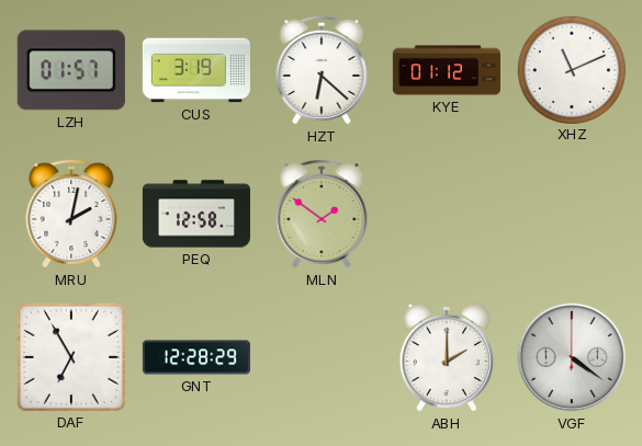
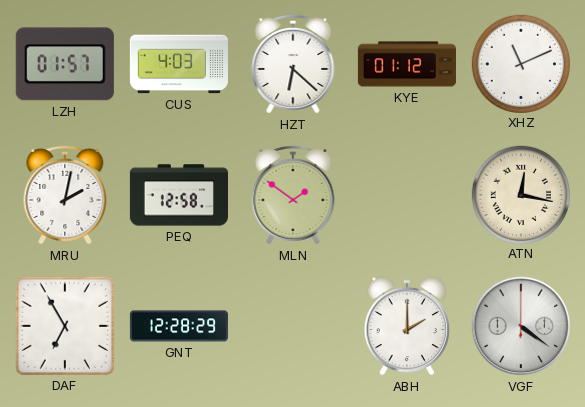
CUS: 3:19 -> 4:03
ATN: none -> 12:17
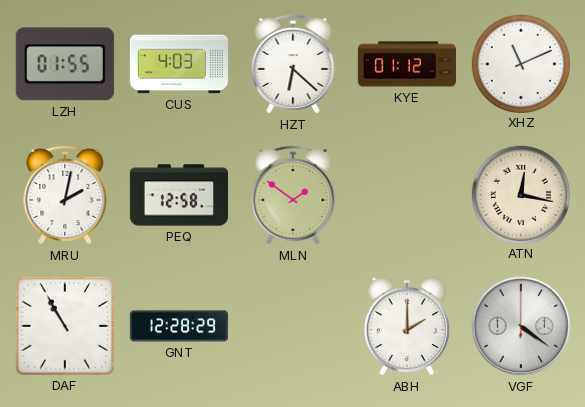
LZH: 01:57 -> 01:55
DAF: 6:55 -> 10:55
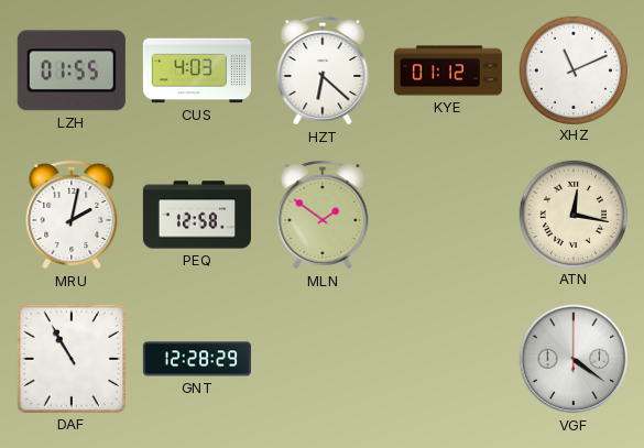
ABH: 2:00 -> none
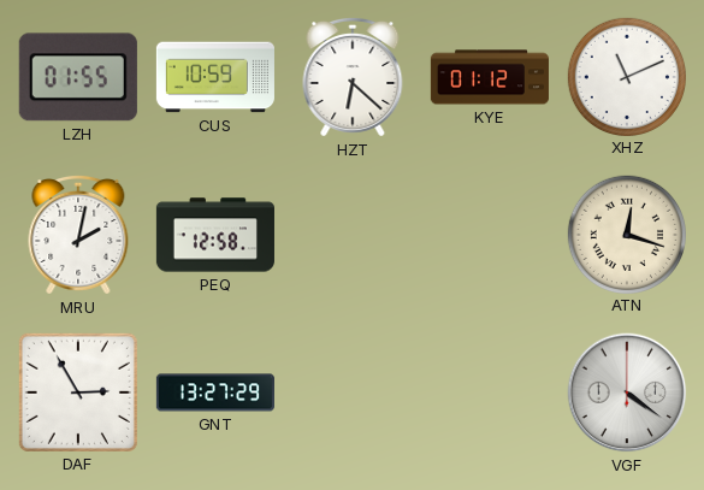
CUS: 4:03 -> 10:59
MLN: 1:51 -> none
ATN: 12:17 -> 12:18
DAF: 10:55 -> 2:55
GNT: 12:28 -> 13:27
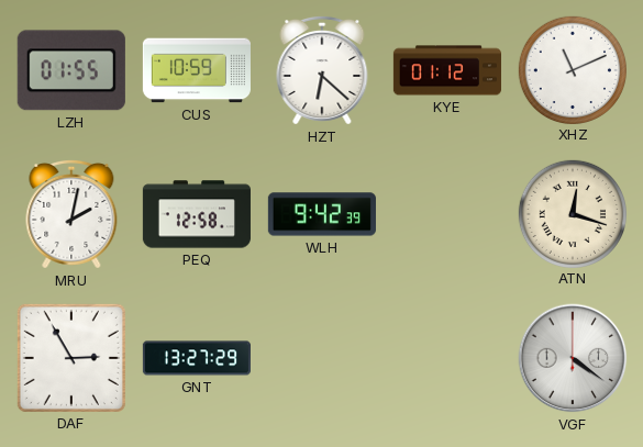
WLH: none -> 9:42
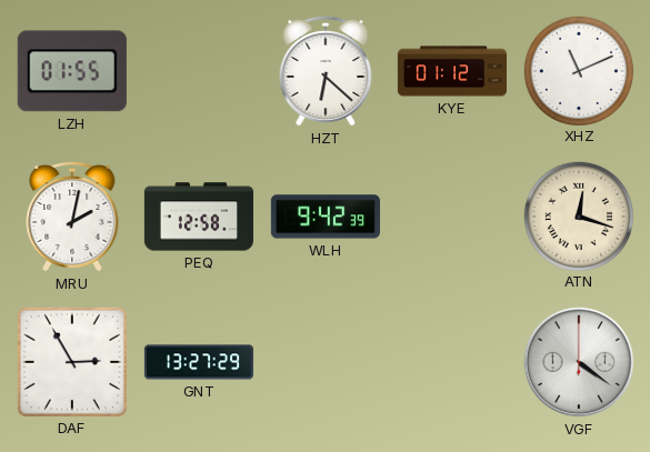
CUS: 10:59 -> none
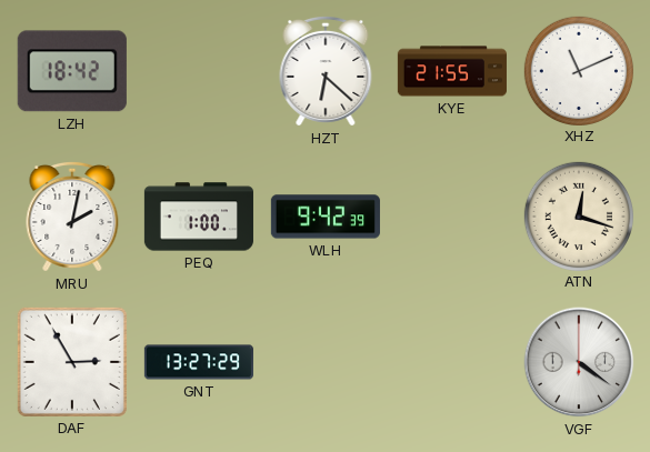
LZH: 01:55 -> 18:42
KYE: 01:12 -> 21:55
PEQ: 12:58 -> 1:00
